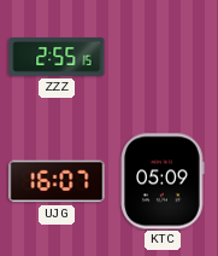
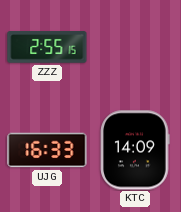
UJG: 16:07 -> 16:33
KTC: 05:09 -> 14:09
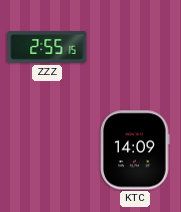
UJG: 16:33 -> none
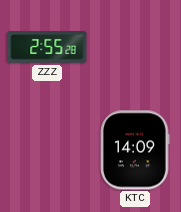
ZZZ: 2:55:15 -> 2:55:28
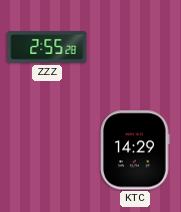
KTC: 14:09 -> 14:29
